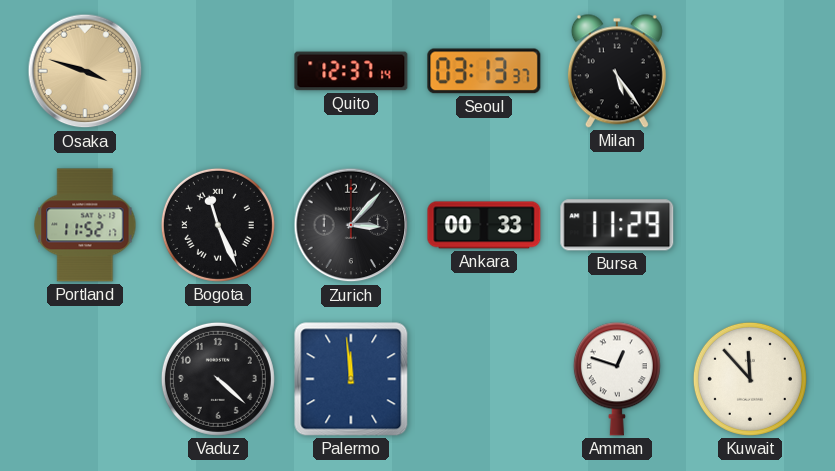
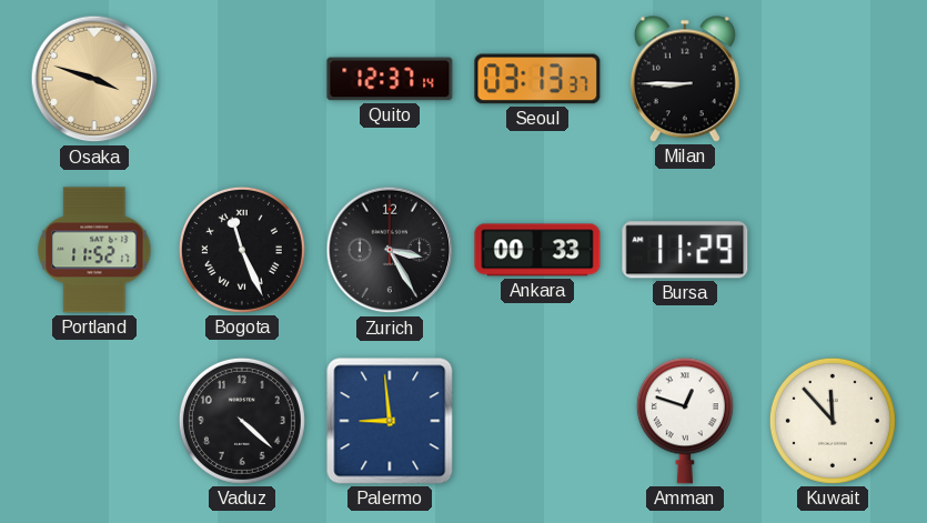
Milan: 5:24 -> 8:45
Zurich: 3:07 -> 3:25
Palermo: 11:59 -> 8:59
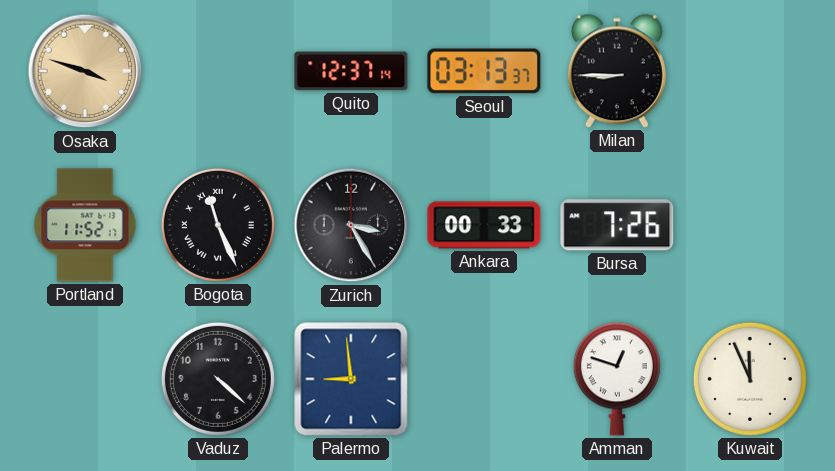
Bursa: 11:29 -> 7:26
Kuwait: 11:53 -> 11:56
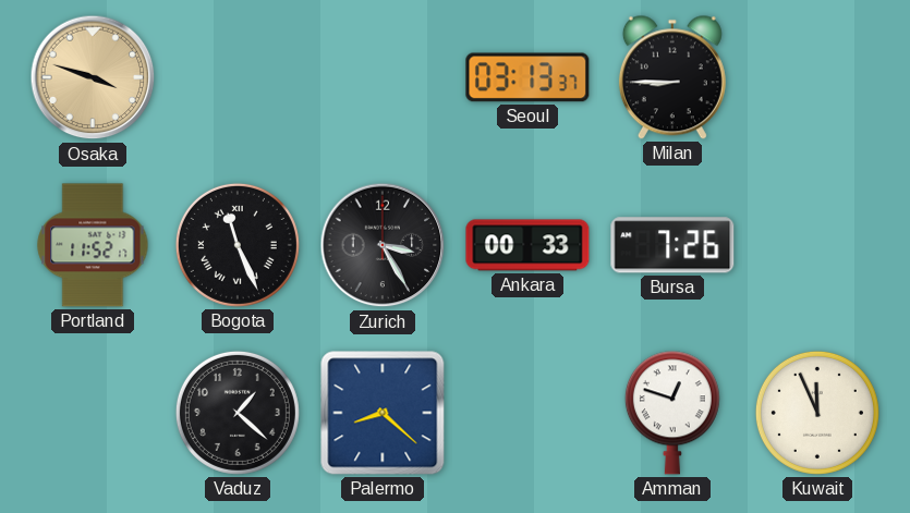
Quito: 12:37 -> none
Vaduz: 4:22 -> 1:22
Palermo: 8:59 -> 8:22
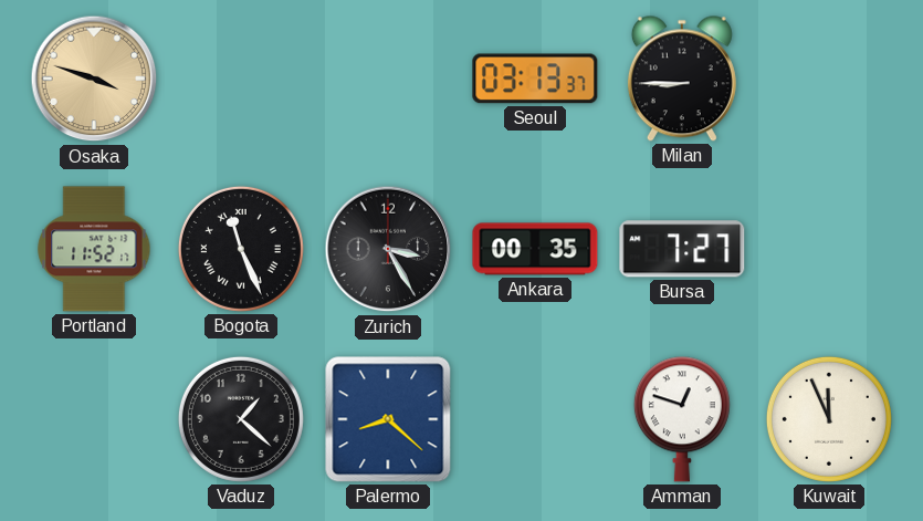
Ankara: 00:33 -> 00:35
Bursa: 7:26 -> 7:27
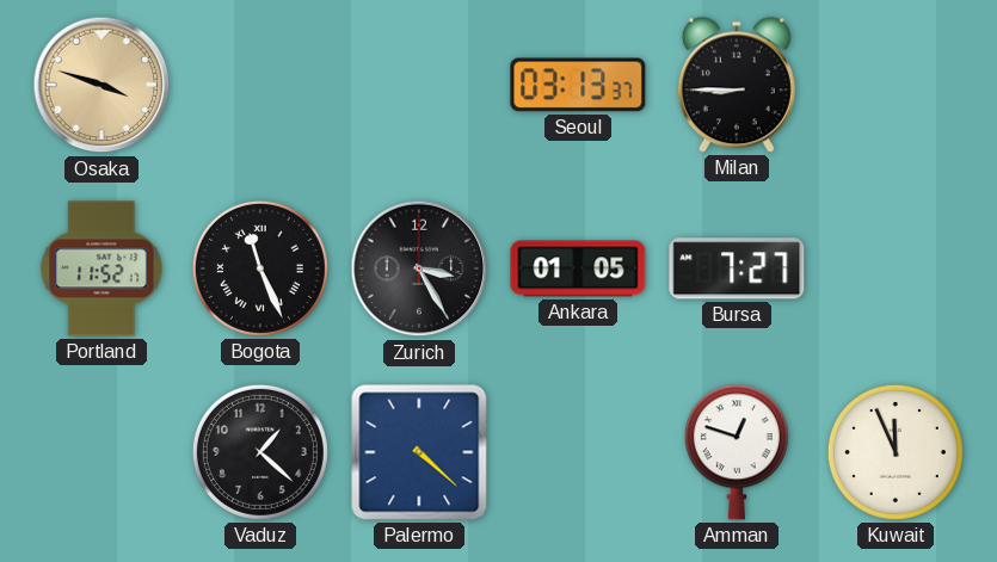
Ankara: 00:35 -> 01:05
Palermo: 8:22 -> 4:22
